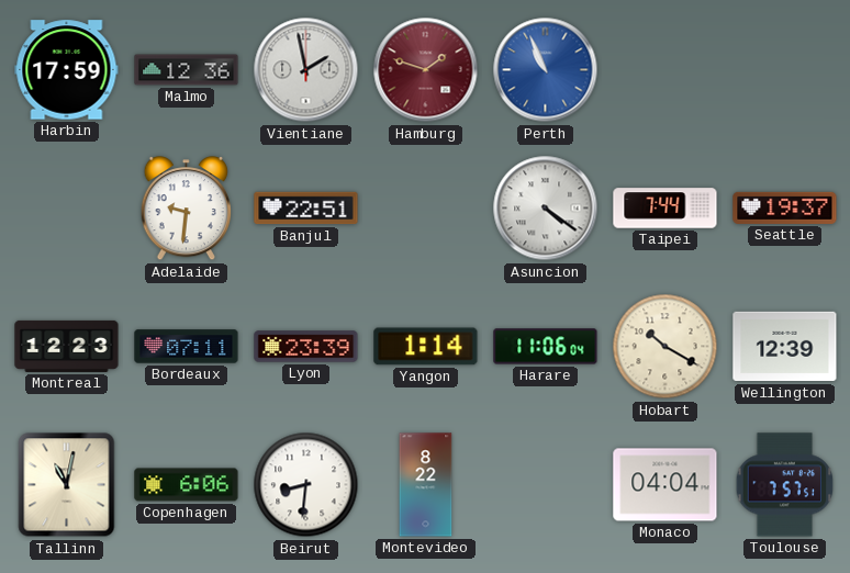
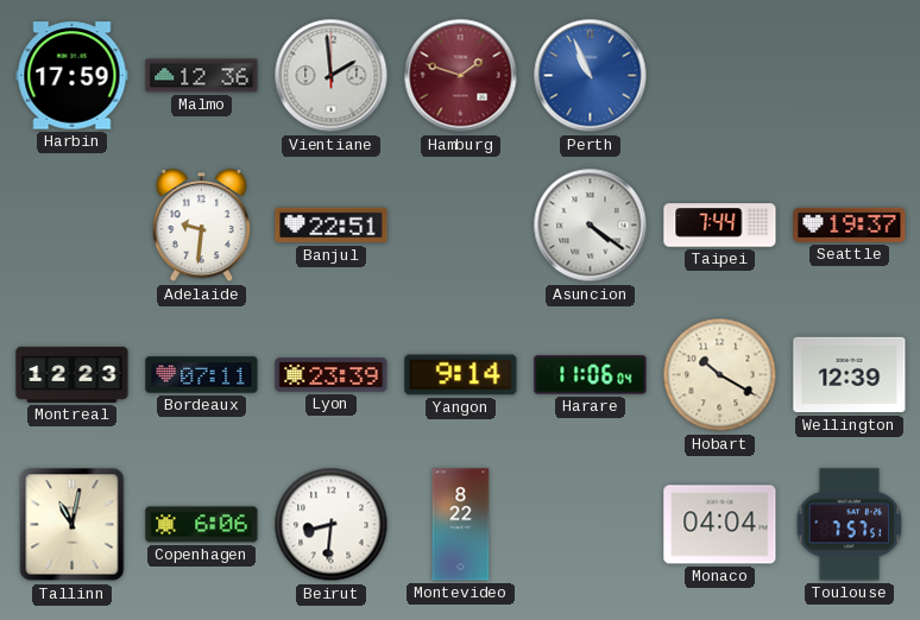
Vientiane: 1:58 -> 1:59
Yangon: 1:14 -> 9:14
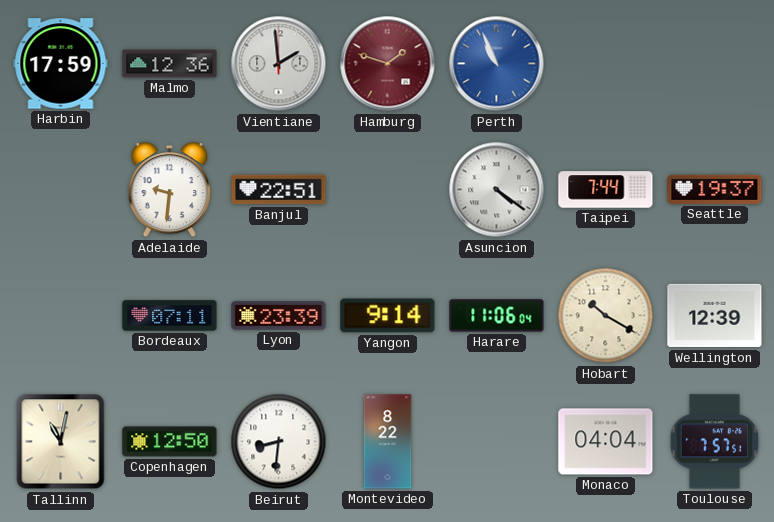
Montreal: 12:23 -> none
Copenhagen: 6:06 -> 12:50
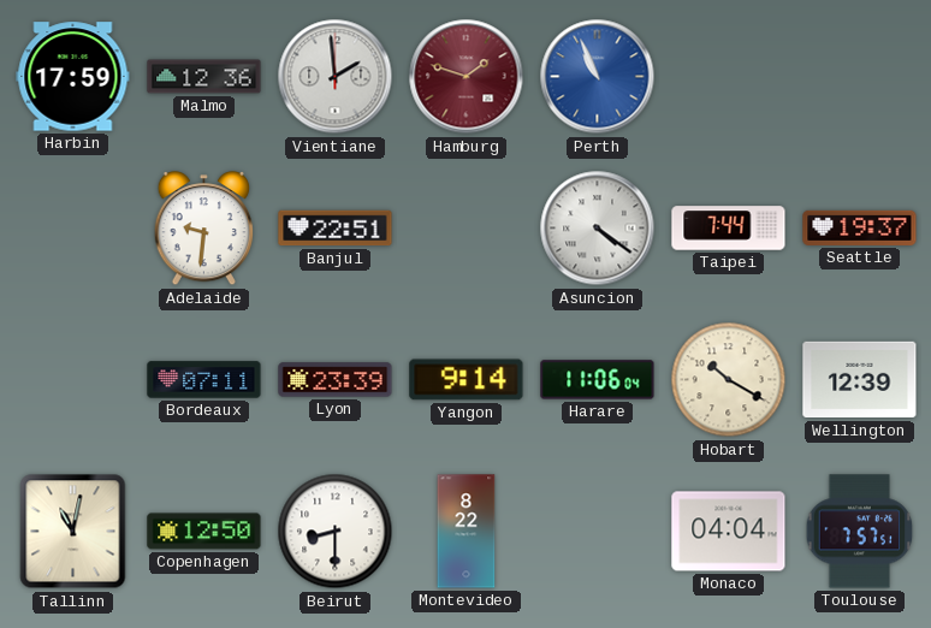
Beirut: 8:31 -> 8:30
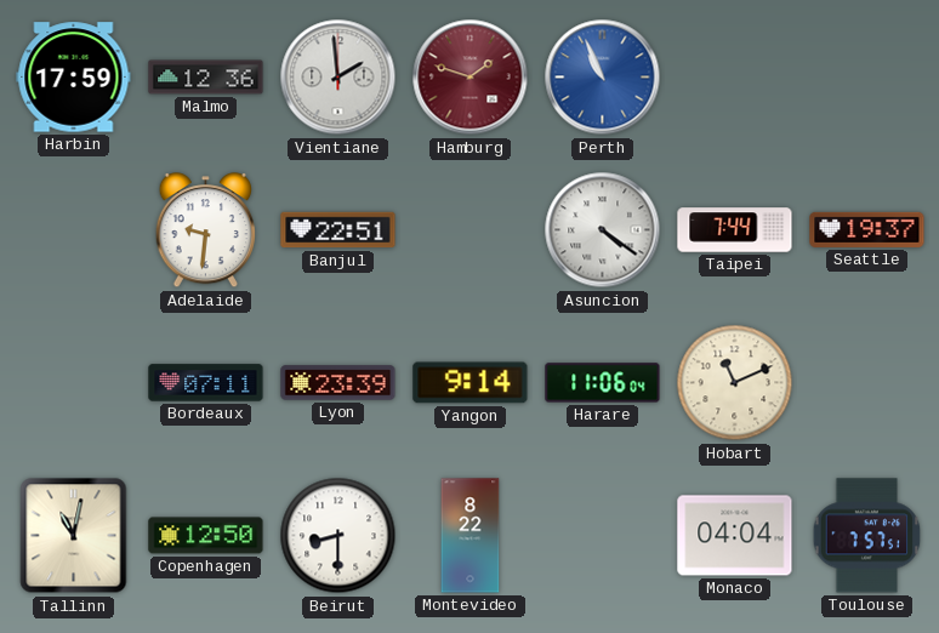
Hobart: 10:20 -> 11:11
Wellington: 12:39 -> none
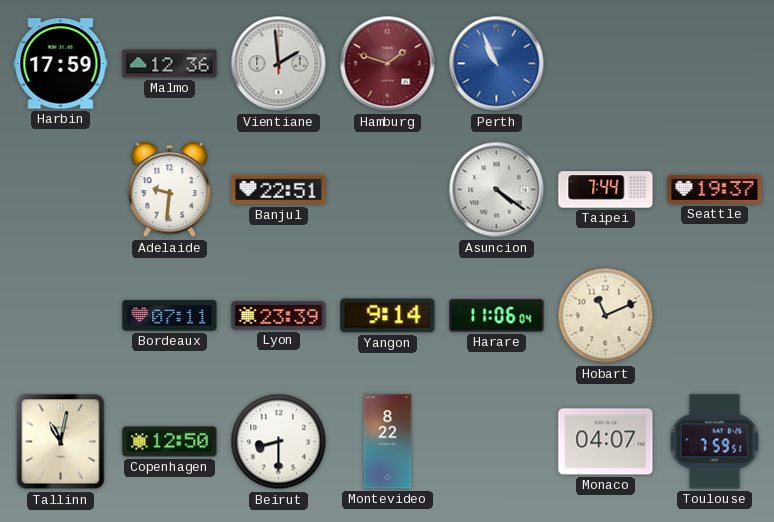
Monaco: 04:04 -> 04:07
Toulouse: 7:57 -> 7:59
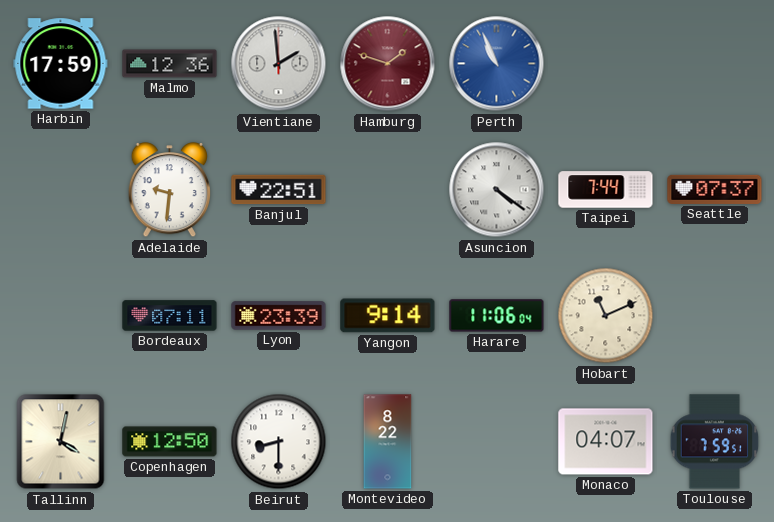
Seattle: 19:37 -> 07:37
Tallinn: 11:02 -> 4:02
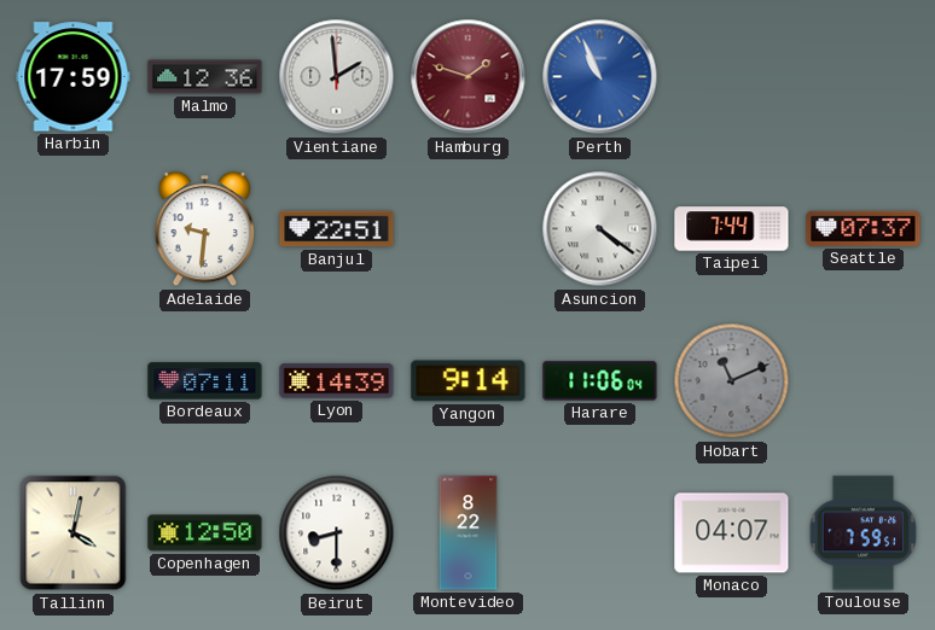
Lyon: 23:39 -> 14:39
Hobart dial: cream -> grey
